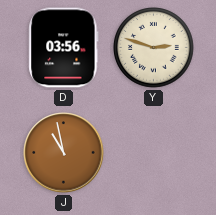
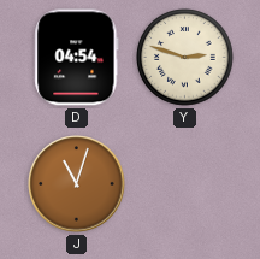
D: 03:56 -> 04:54
J: 10:58 -> 11:03
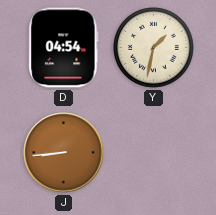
Y: 2:48 -> 1:32
J: 11:03 -> 8:44
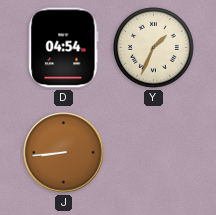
Y: 1:32 -> 1:34
